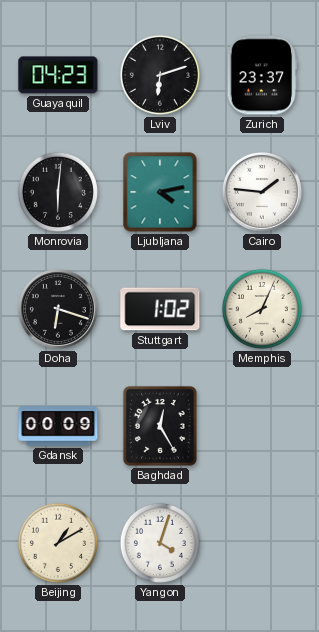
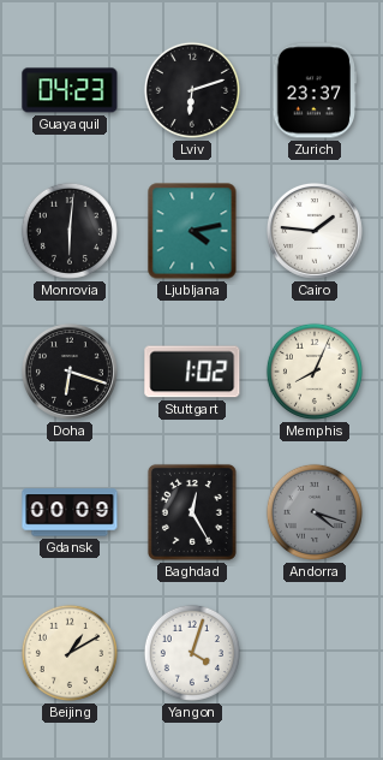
Andorra: none -> 4:18
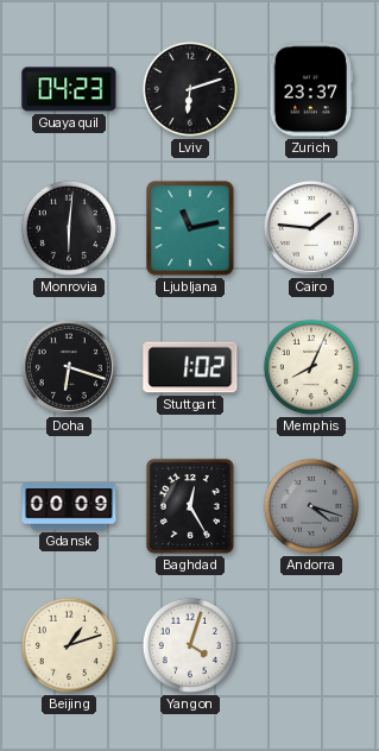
Ljubljana: 4:13 -> 11:13
Beijing: 1:10 -> 1:12
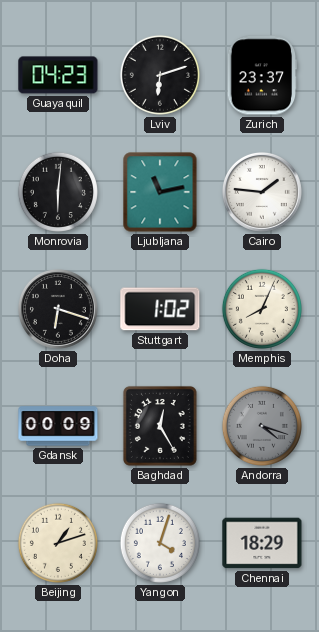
Chennai: none -> 18:29
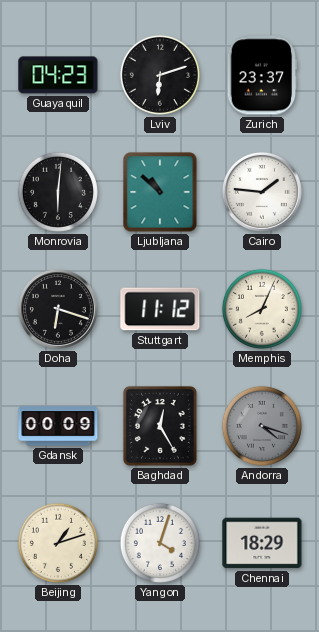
Ljubljana: 11:13 -> 10:52
Stuttgart: 1:02 -> 11:12
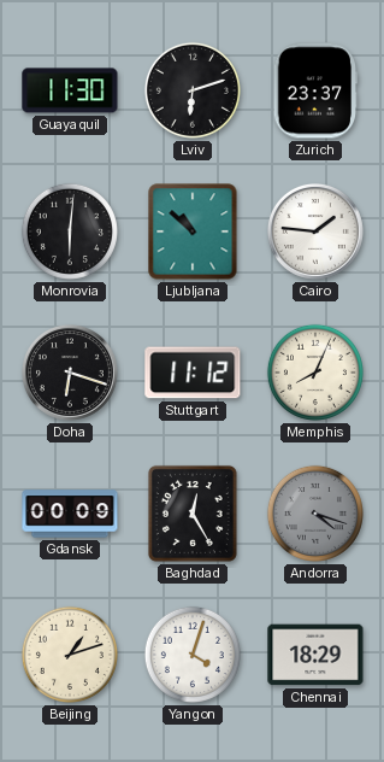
Guayaquil: 04:23 -> 11:30
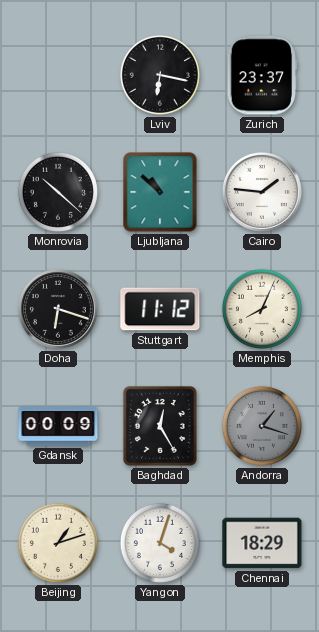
Guayaquil: 11:30 -> none
Lviv: 6:12 -> 6:17
Monrovia: 6:01 -> 10:22
Andorra: 4:18 -> 1:18
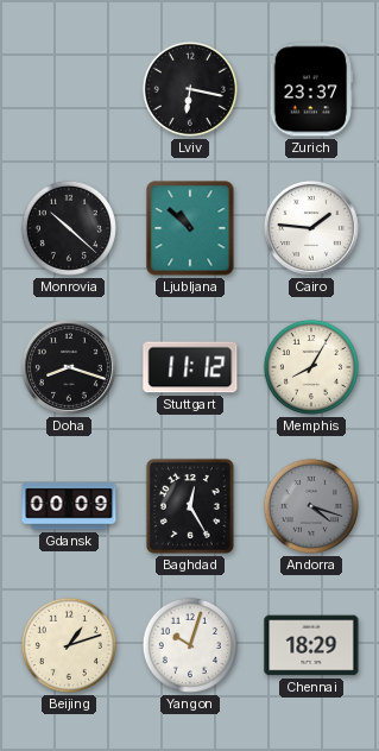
Doha: 6:18 -> 8:18
Memphis: 8:04 -> 8:05
Andorra: 1:18 -> 4:18
Yangon: 4:03 -> 10:03
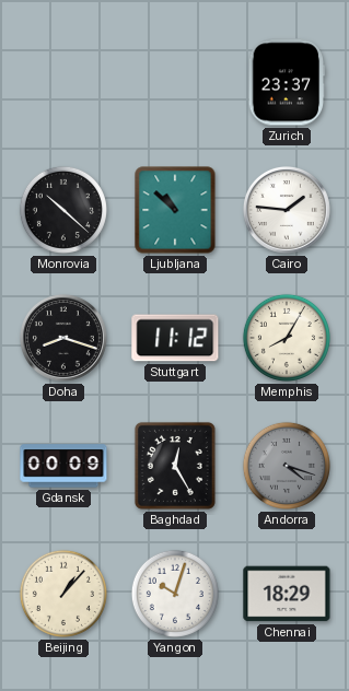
Lviv: 6:17 -> none
Beijing: 1:12 -> 1:07
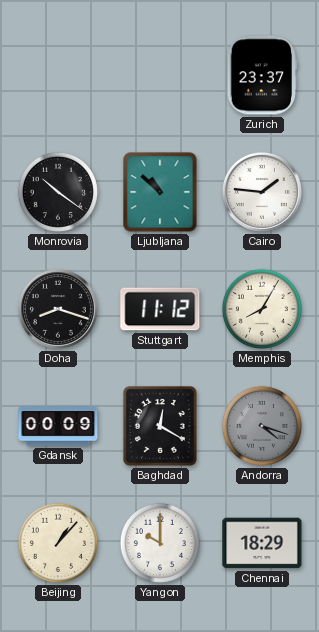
Monrovia: 10:22 -> 10:21
Baghdad: 12:25 -> 12:20
Yangon: 10:03 -> 10:00
